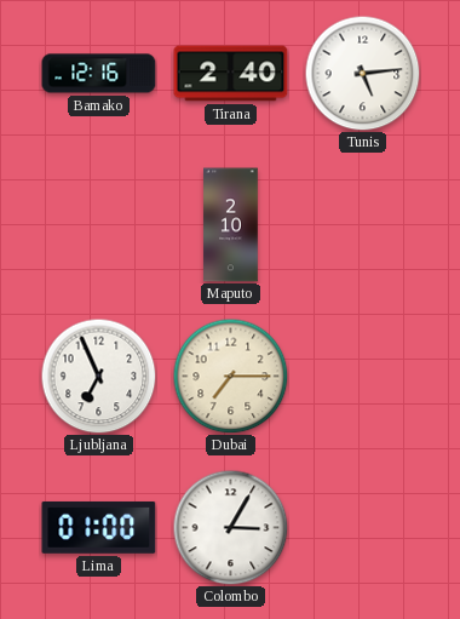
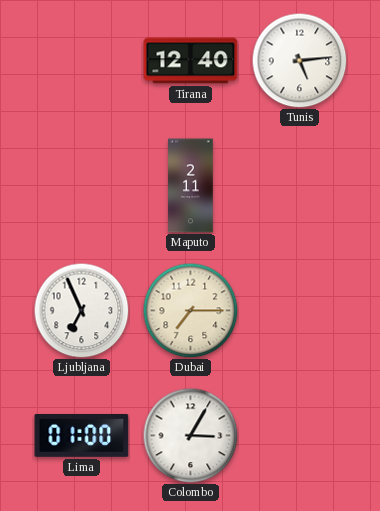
Bamako: 12:16 -> none
Tirana: 2:40 -> 12:40
Maputo: 2:10 -> 2:11
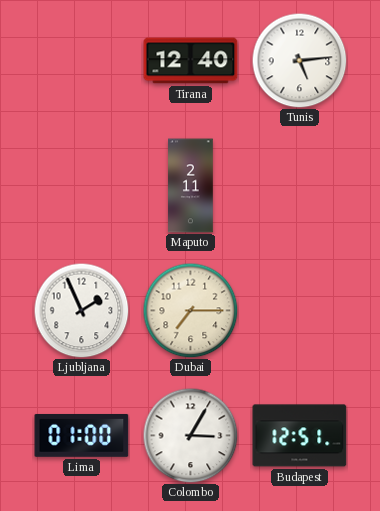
Ljubljana: 6:56 -> 1:56
Budapest: none -> 12:51
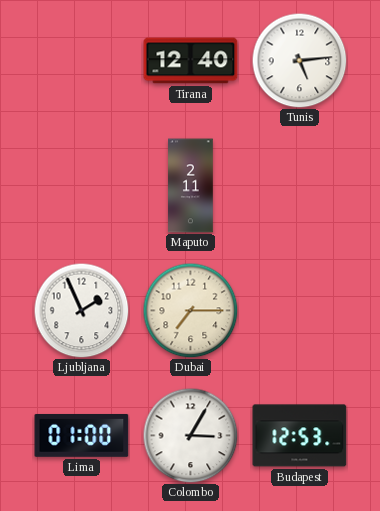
Budapest: 12:51 -> 12:53
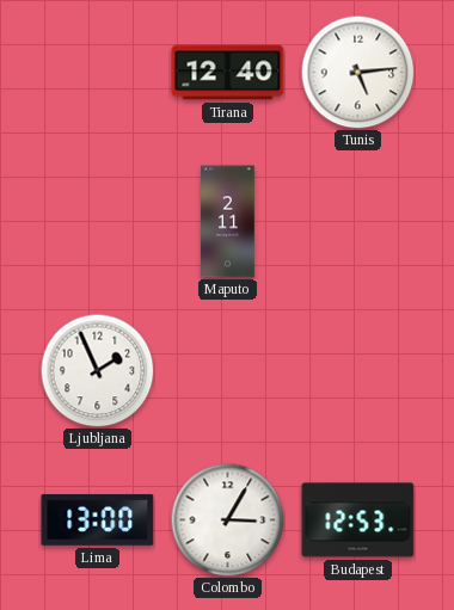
Dubai: 7:15 -> none
Lima: 01:00 -> 13:00
